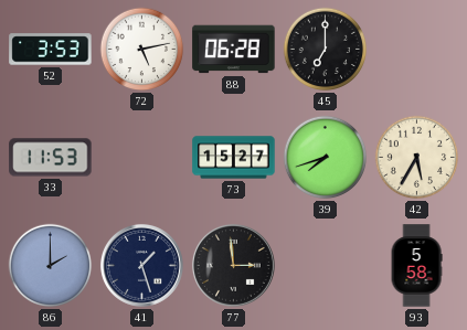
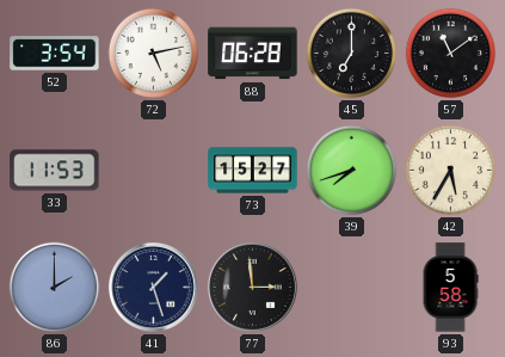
52: 3:53 -> 3:54
57: none -> 11:09
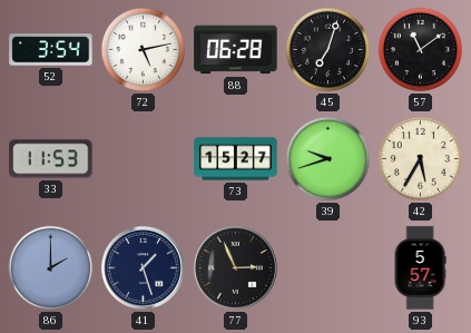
45: 7:00 -> 7:03
39: 7:42 -> 9:42
77: 2:59 -> 2:56
93: 5:58 -> 5:57
